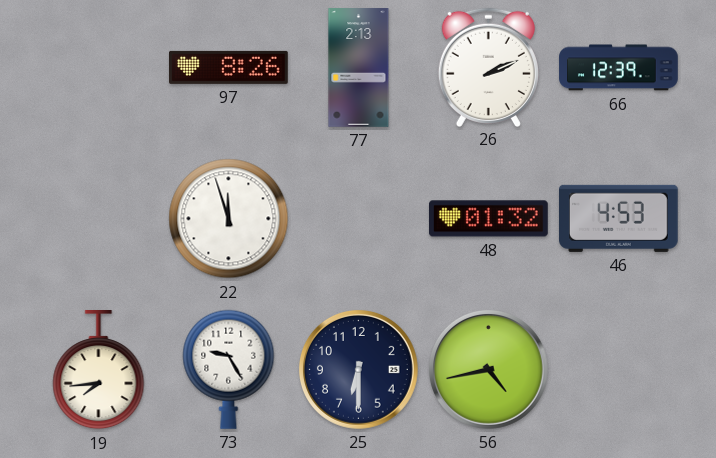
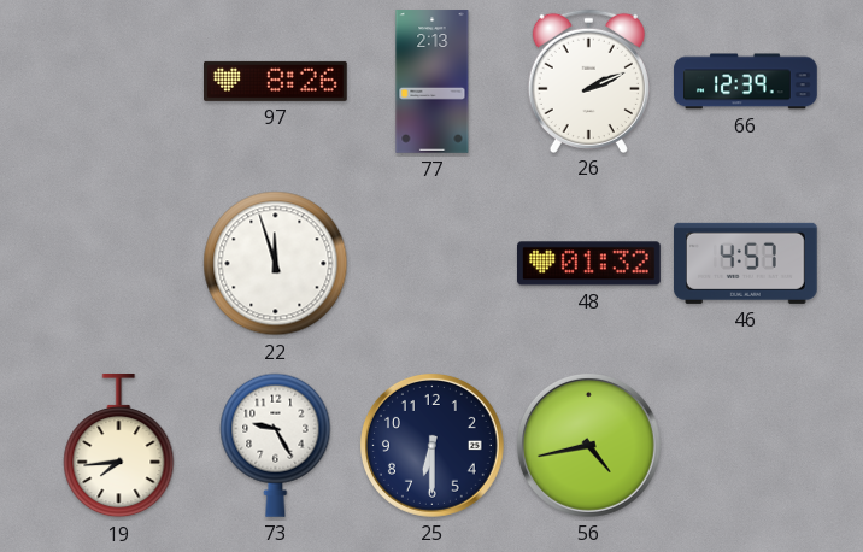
46: 4:53 -> 4:57
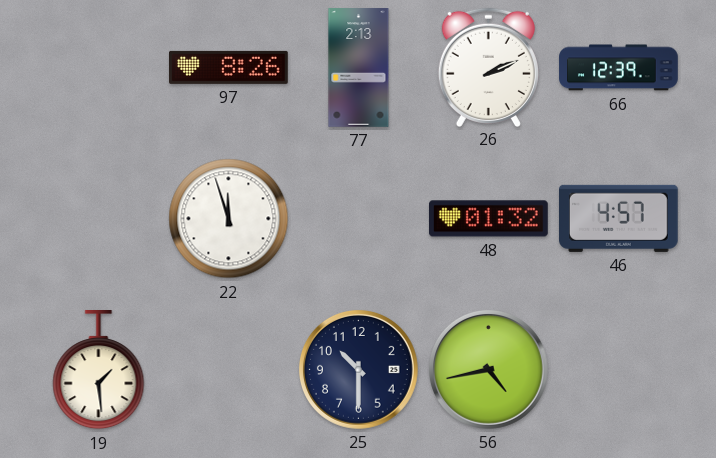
19: 7:44 -> 1:29
73: 9:25 -> none
25: 6:30 -> 10:30
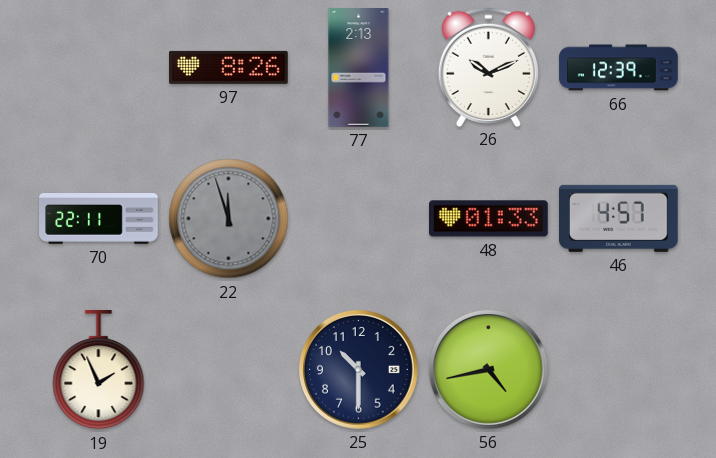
26: 2:11 -> 10:11
70: none -> 22:11
22 dial: white -> grey
48: 01:32 -> 01:33
19: 1:29 -> 1:56
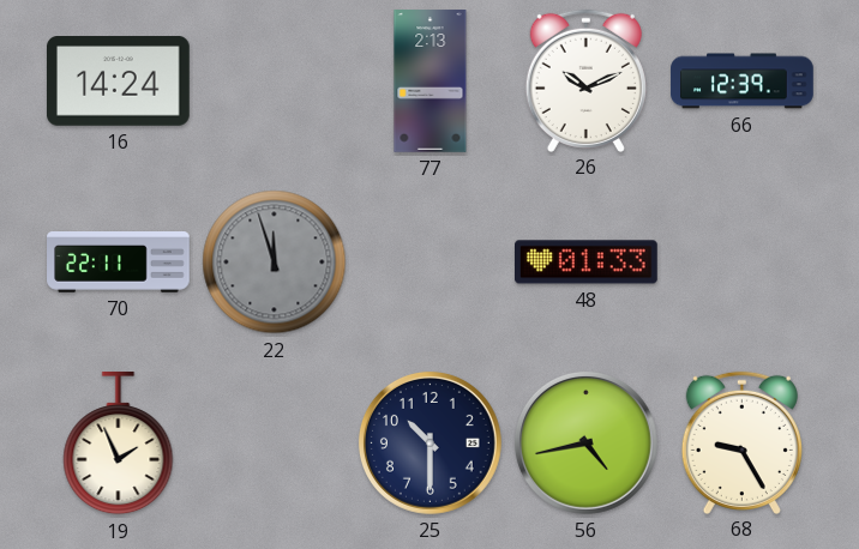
16: none -> 14:24
97: 8:26 -> none
46: 4:57 -> none
68: none -> 9:25
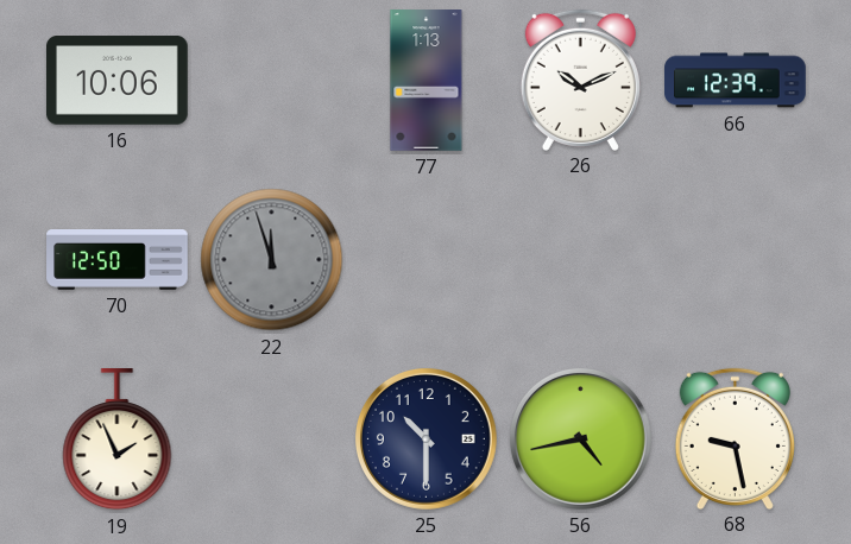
16: 14:24 -> 10:06
77: 2:13 -> 1:13
70: 22:11 -> 12:50
48: 01:33 -> none
68: 9:25 -> 9:28
